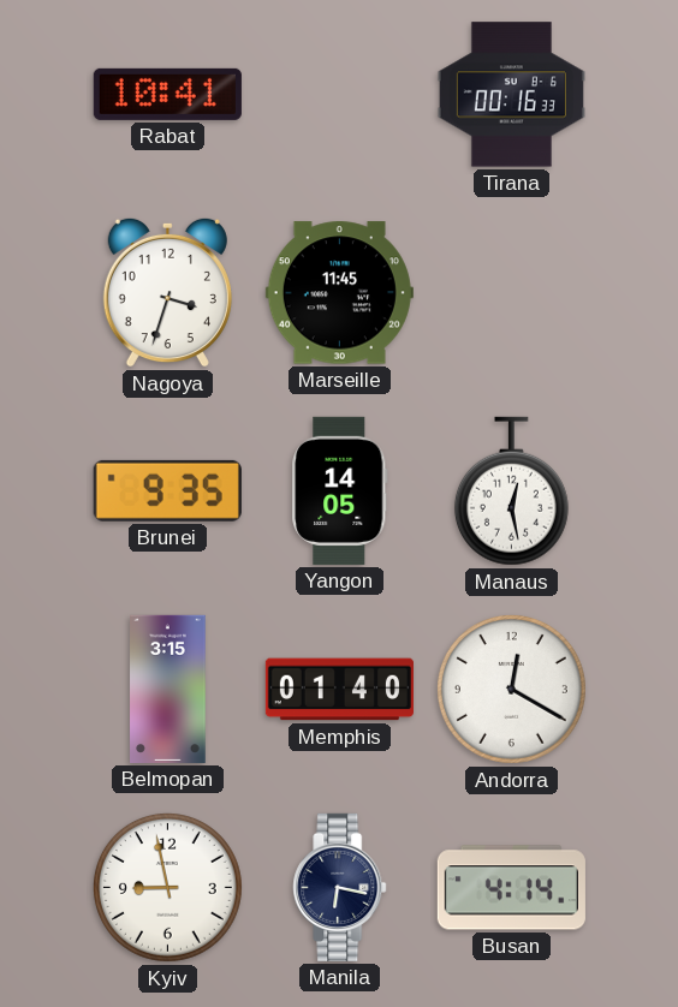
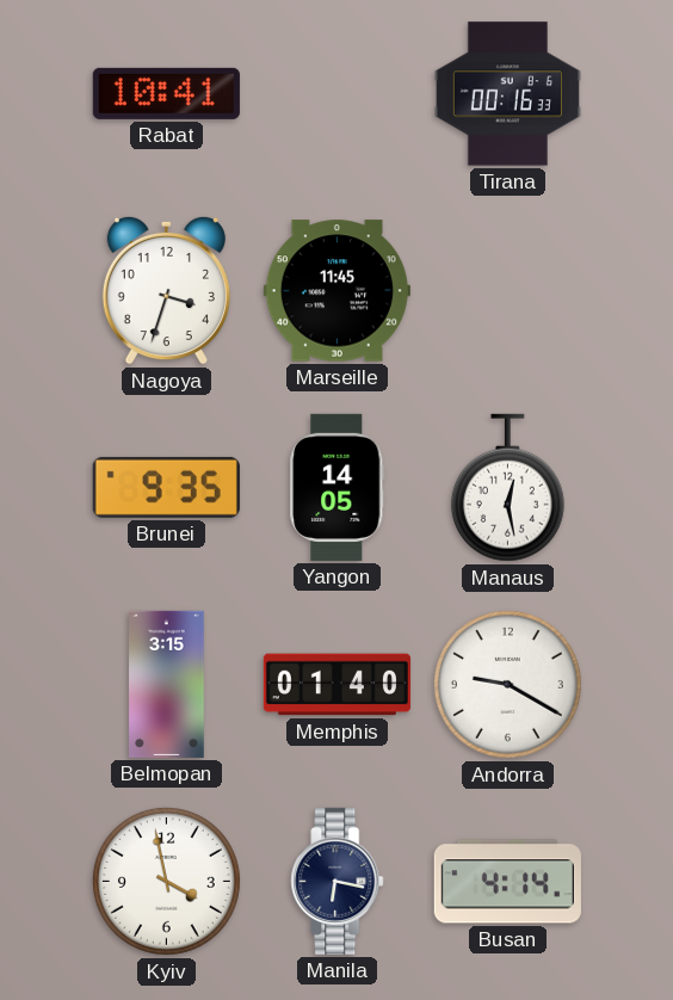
Andorra: 12:20 -> 9:20
Kyiv: 8:58 -> 3:58
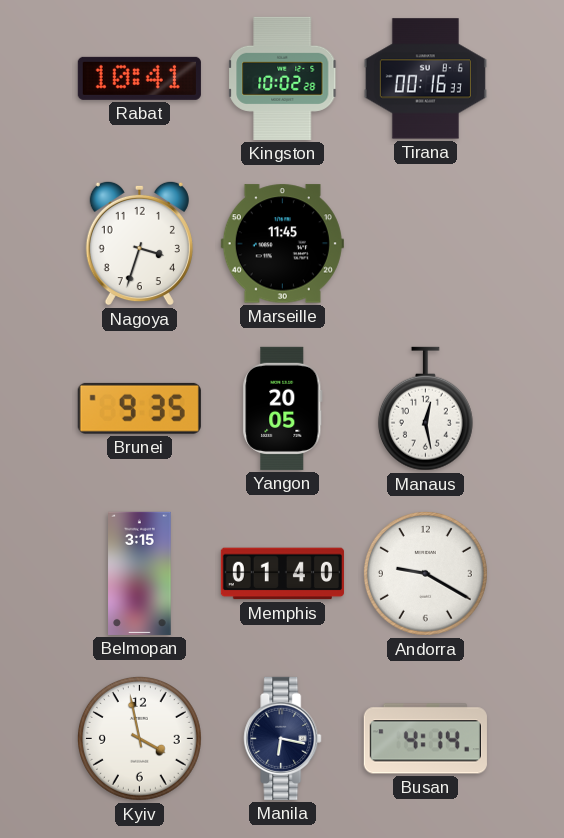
Kingston: none -> 10:02
Yangon: 14:05 -> 20:05
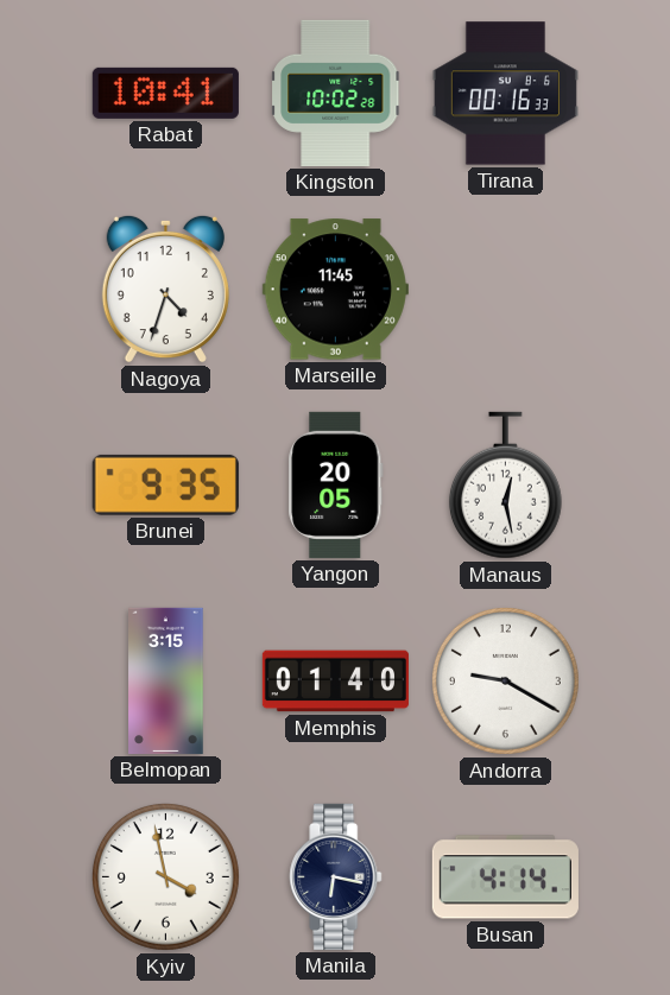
Nagoya: 3:33 -> 4:33
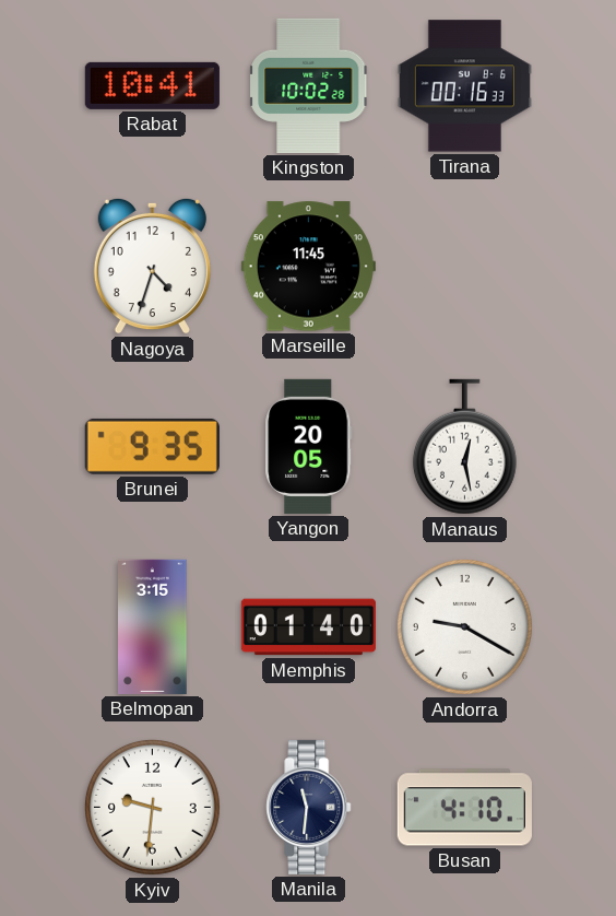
Kyiv: 3:58 -> 9:31
Manila: 6:17 -> 11:31
Busan: 4:14 -> 4:10
